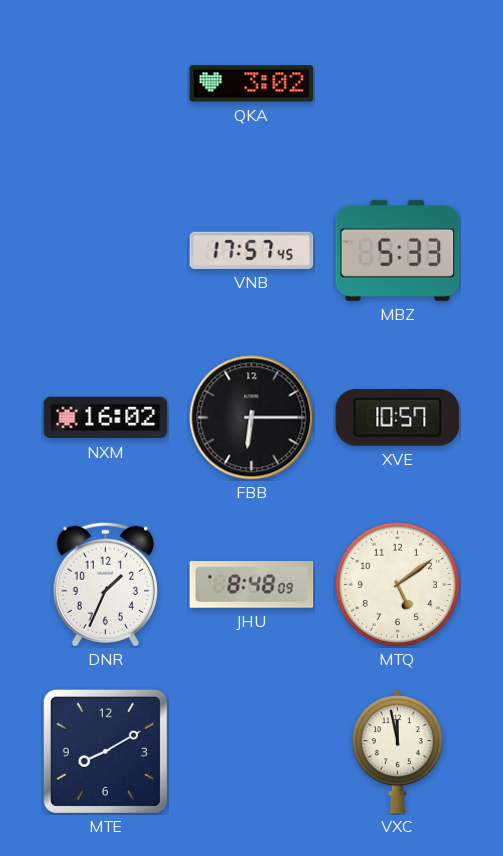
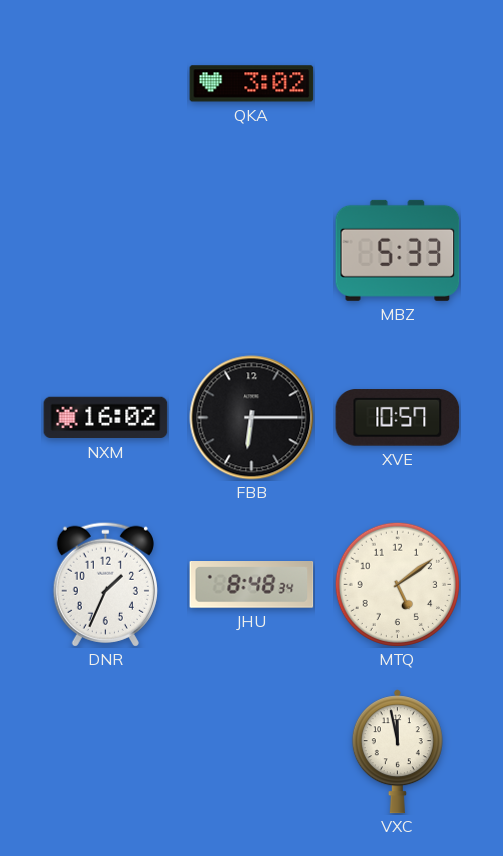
VNB: 17:57 -> none
JHU: 8:48:09 -> 8:48:34
MTE: 8:10 -> none
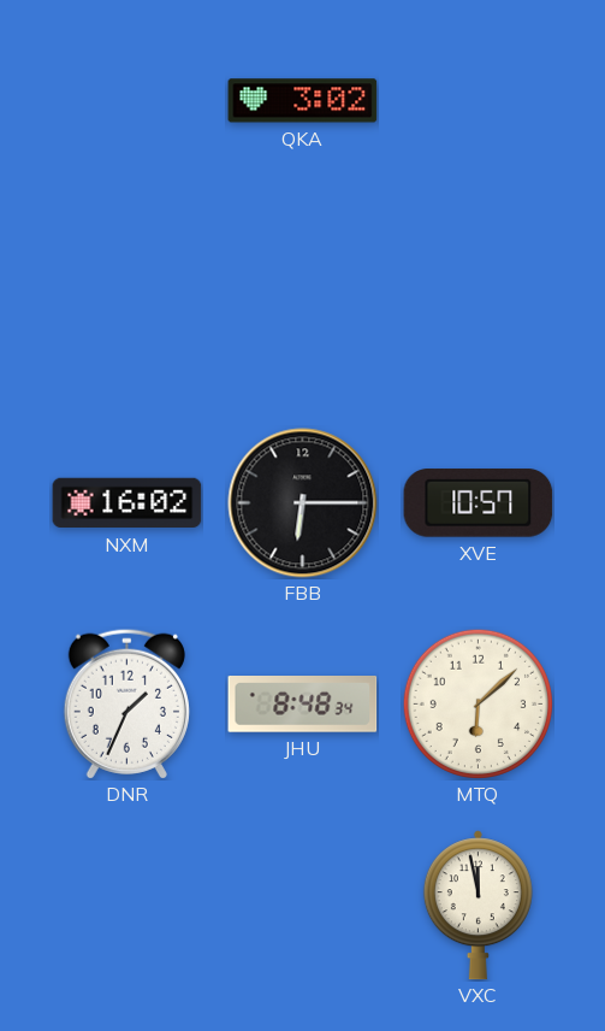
MBZ: 5:33 -> none
MTQ: 5:09 -> 6:08
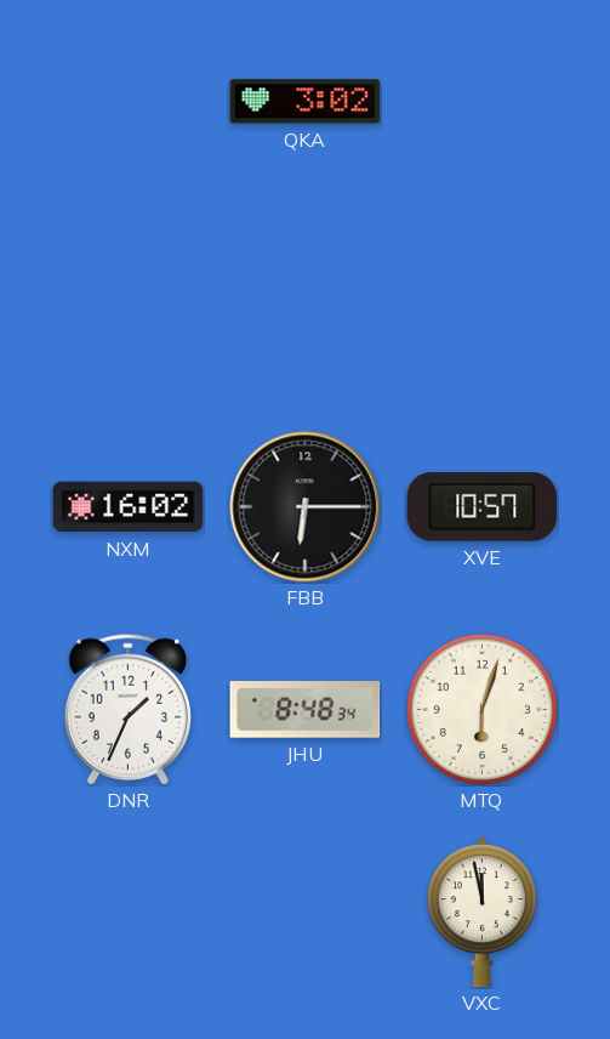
MTQ: 6:08 -> 6:03
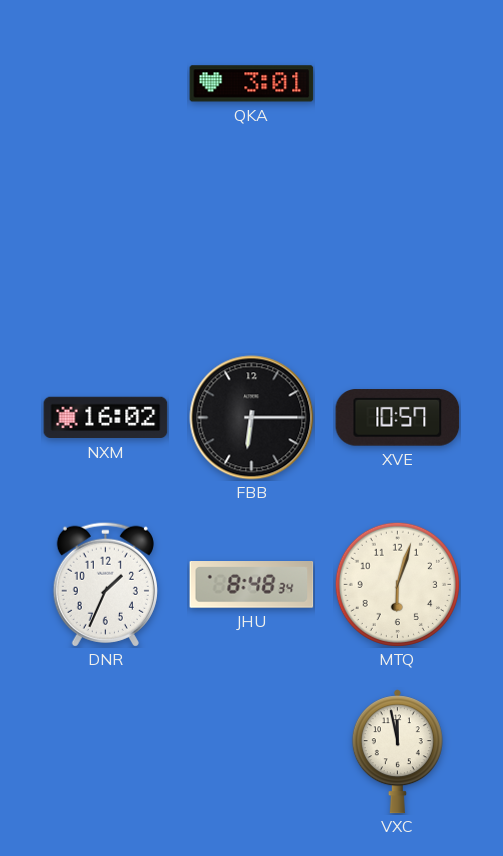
QKA: 3:02 -> 3:01
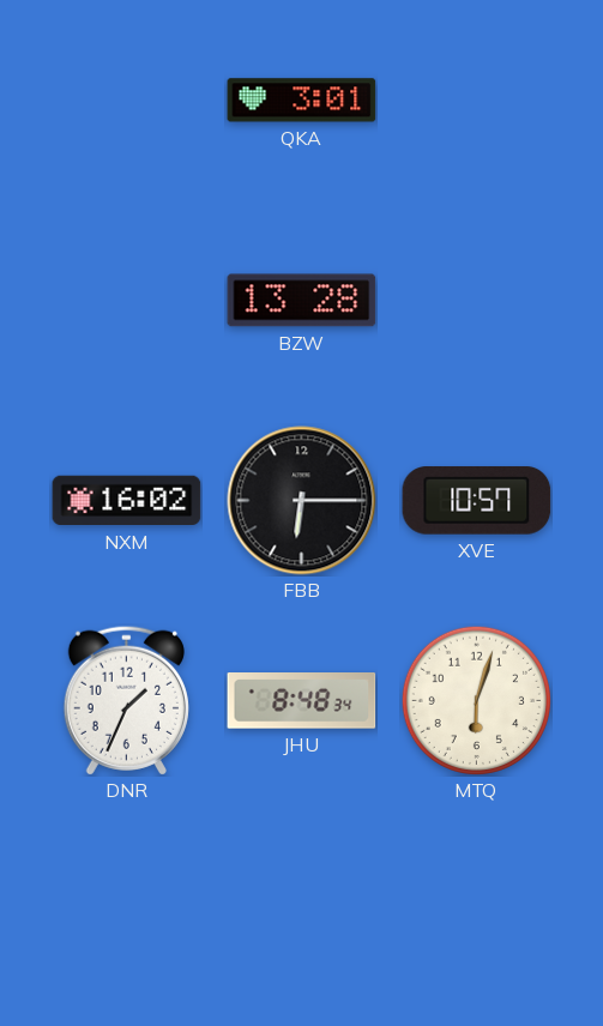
BZW: none -> 13:28
VXC: 11:58 -> none
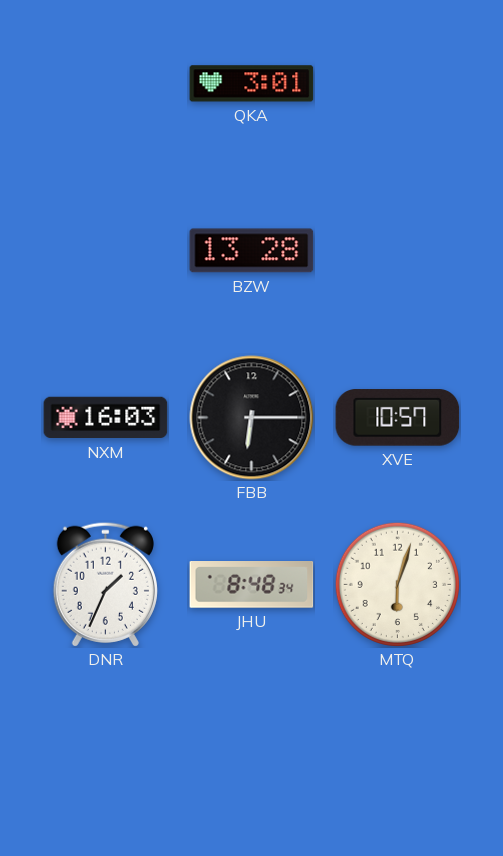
NXM: 16:02 -> 16:03
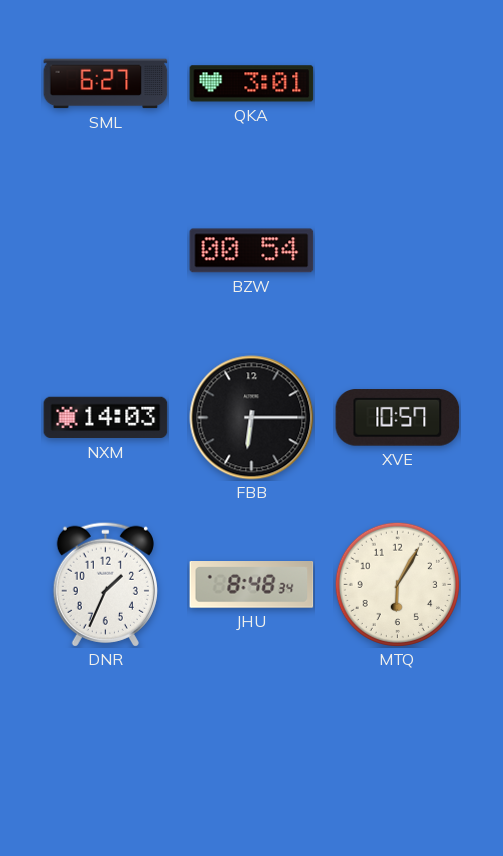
SML: none -> 6:27
BZW: 13:28 -> 00:54
NXM: 16:03 -> 14:03
MTQ: 6:03 -> 6:05
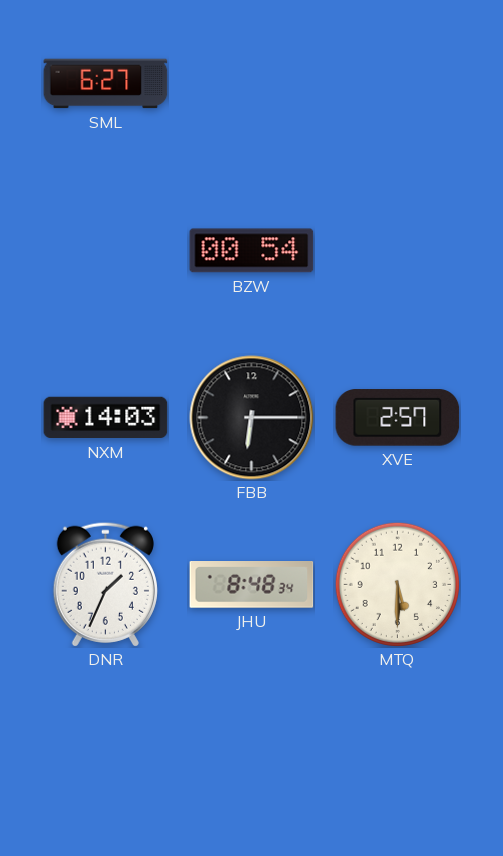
QKA: 3:01 -> none
XVE: 10:57 -> 2:57
MTQ: 6:05 -> 5:30
